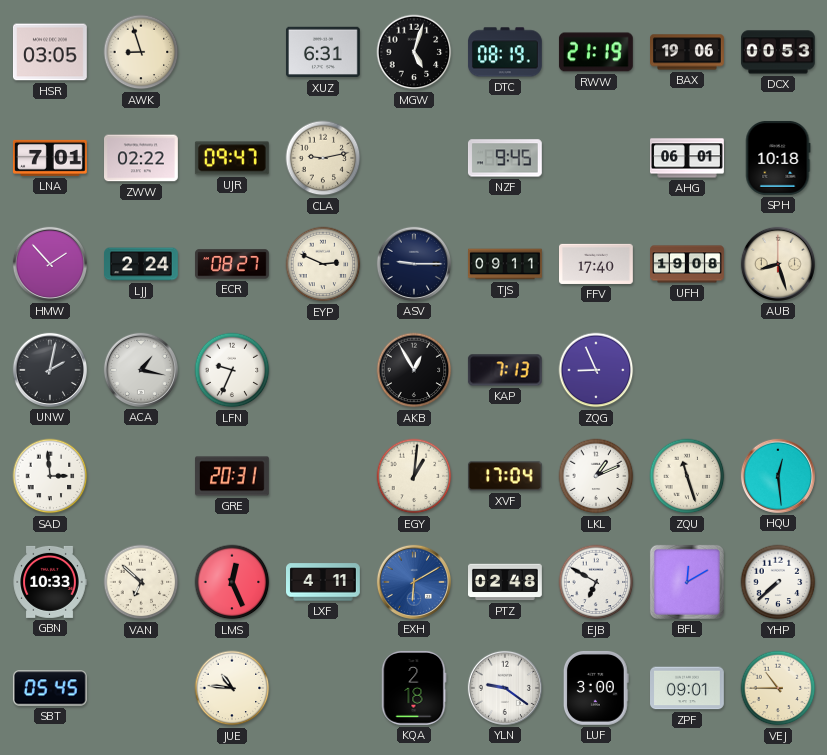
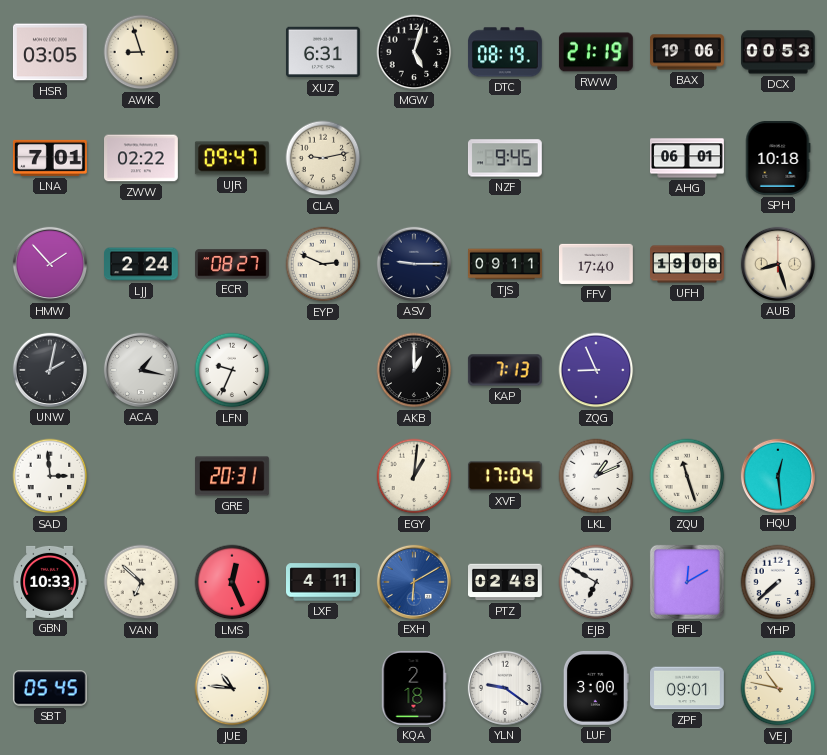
AKB: 12:55 -> 1:00
VEJ: 10:45 -> 10:47
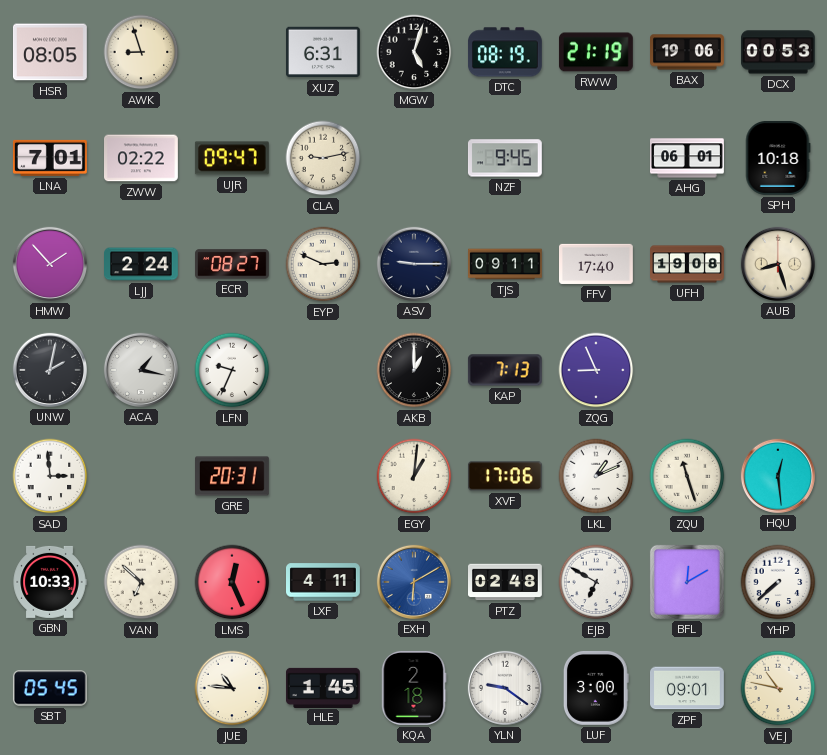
HSR: 03:05 -> 08:05
XVF: 17:04 -> 17:06
HLE: none -> 1:45
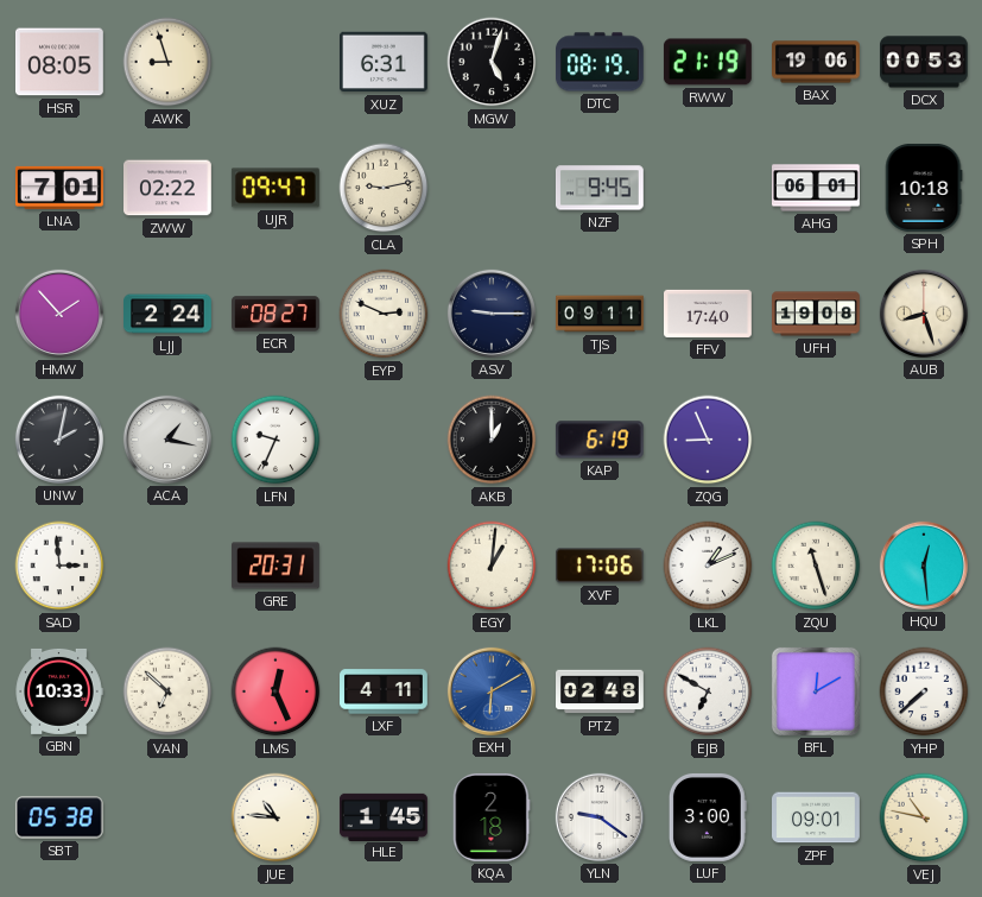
KAP: 7:13 -> 6:19
SBT: 05:45 -> 05:38
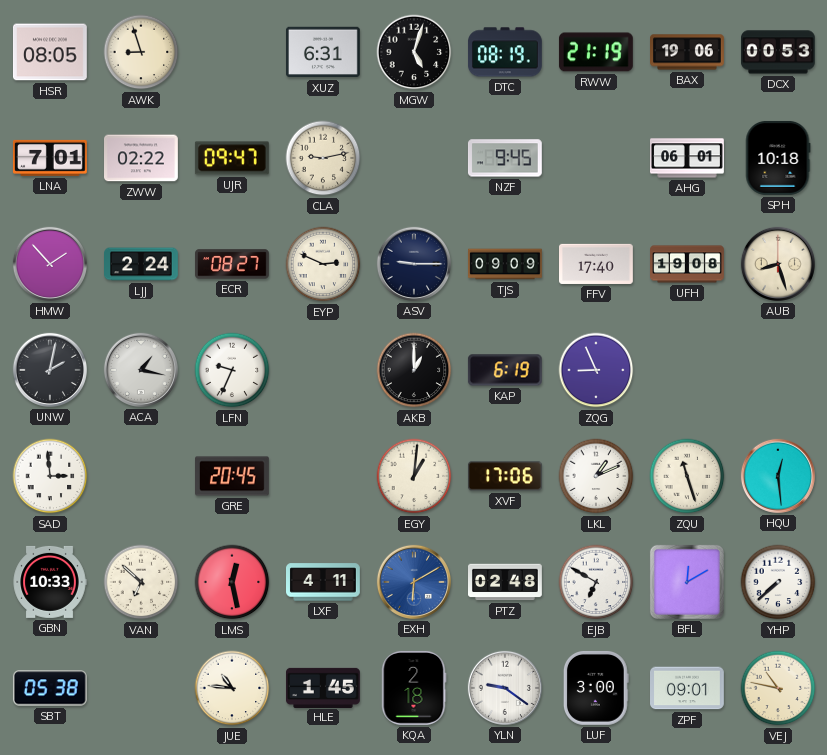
TJS: 09:11 -> 09:09
GRE: 20:31 -> 20:45
LMS: 12:26 -> 12:28
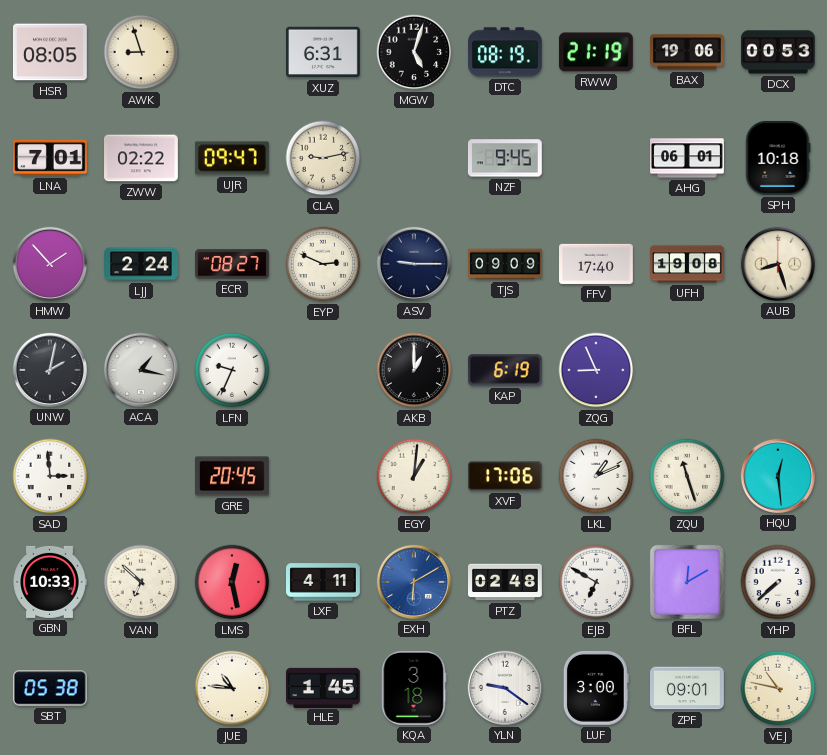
KQA: 2:18 -> 3:18
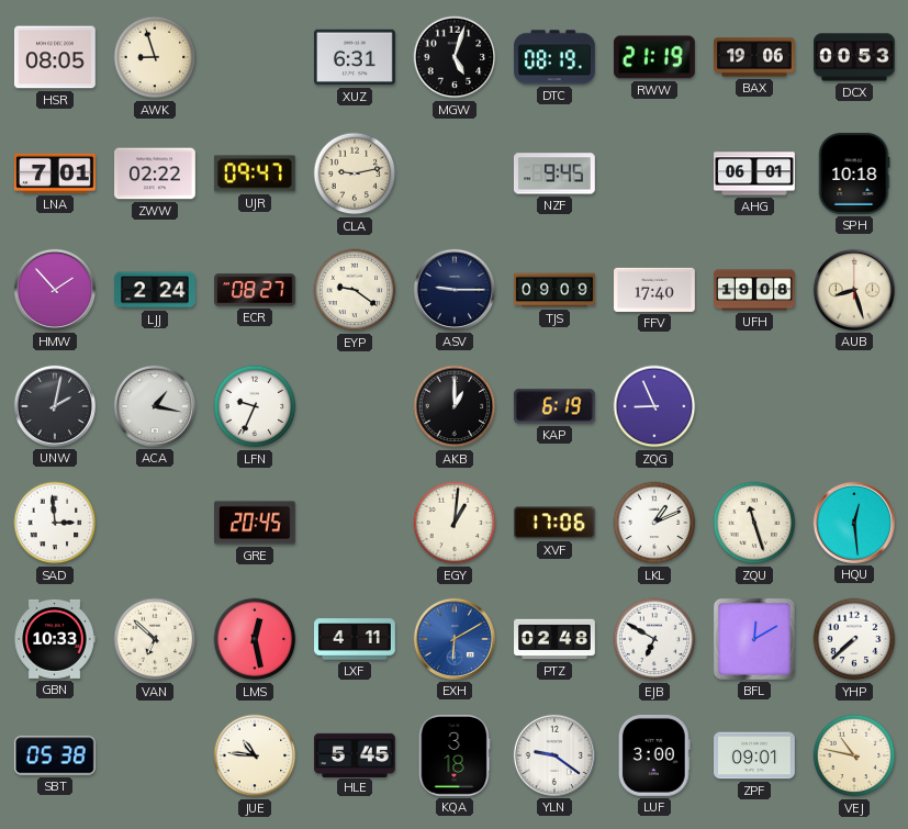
EYP: 2:49 -> 9:21
HLE: 1:45 -> 5:45
